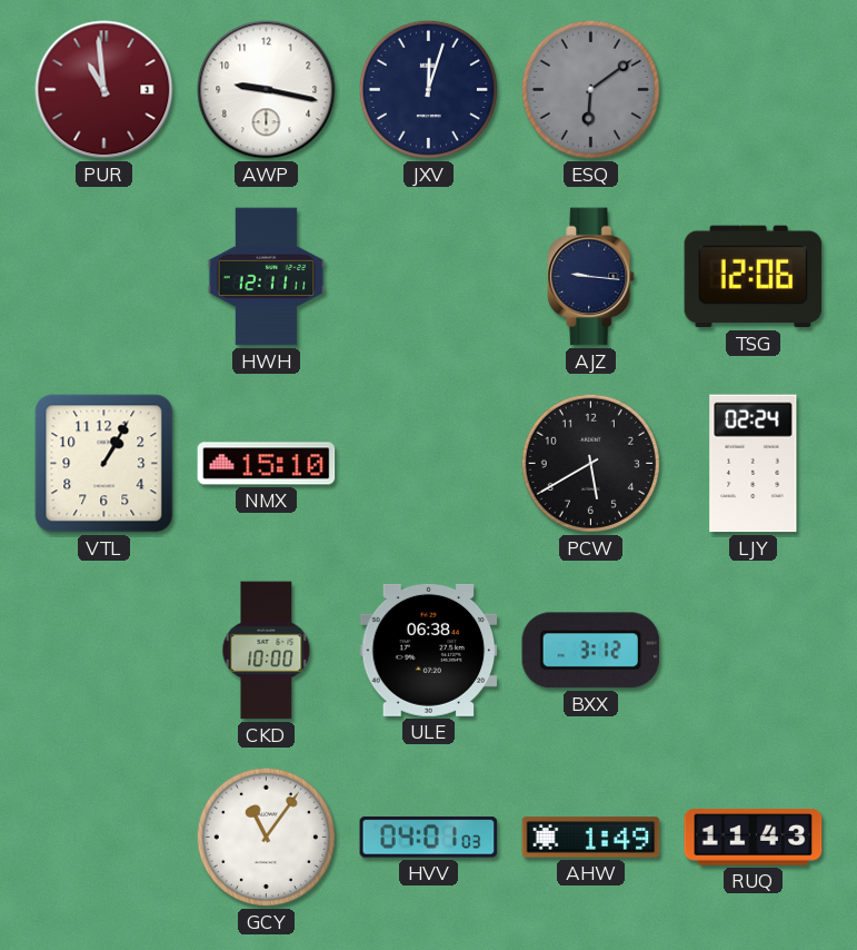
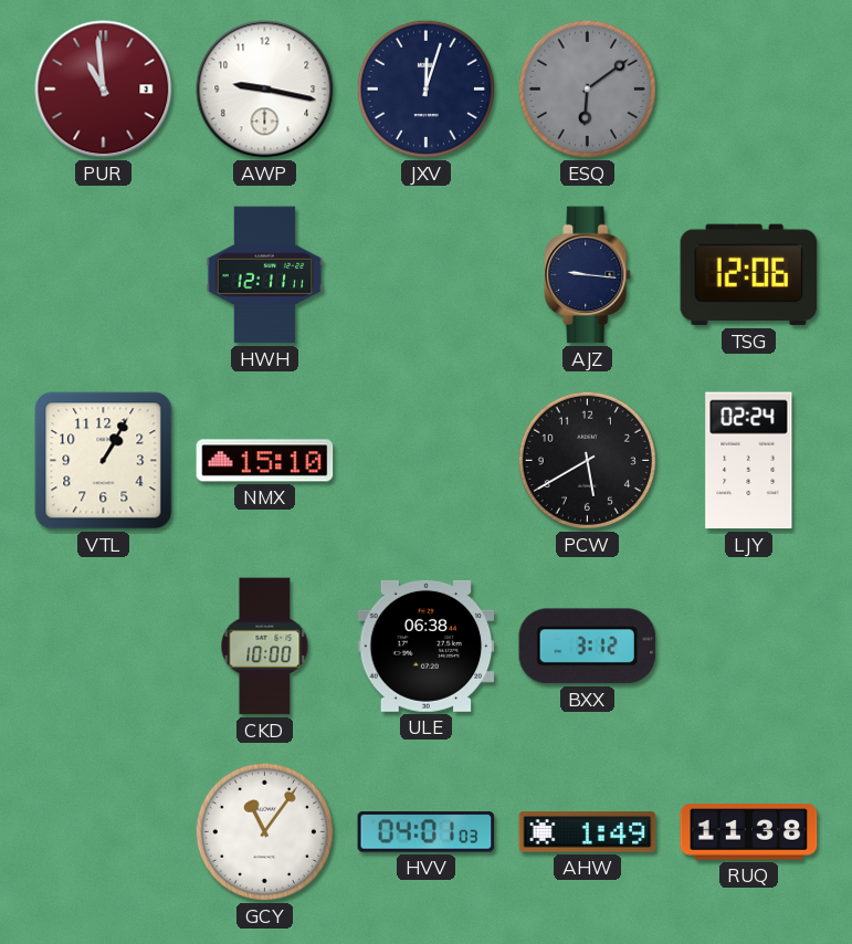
RUQ: 11:43 -> 11:38
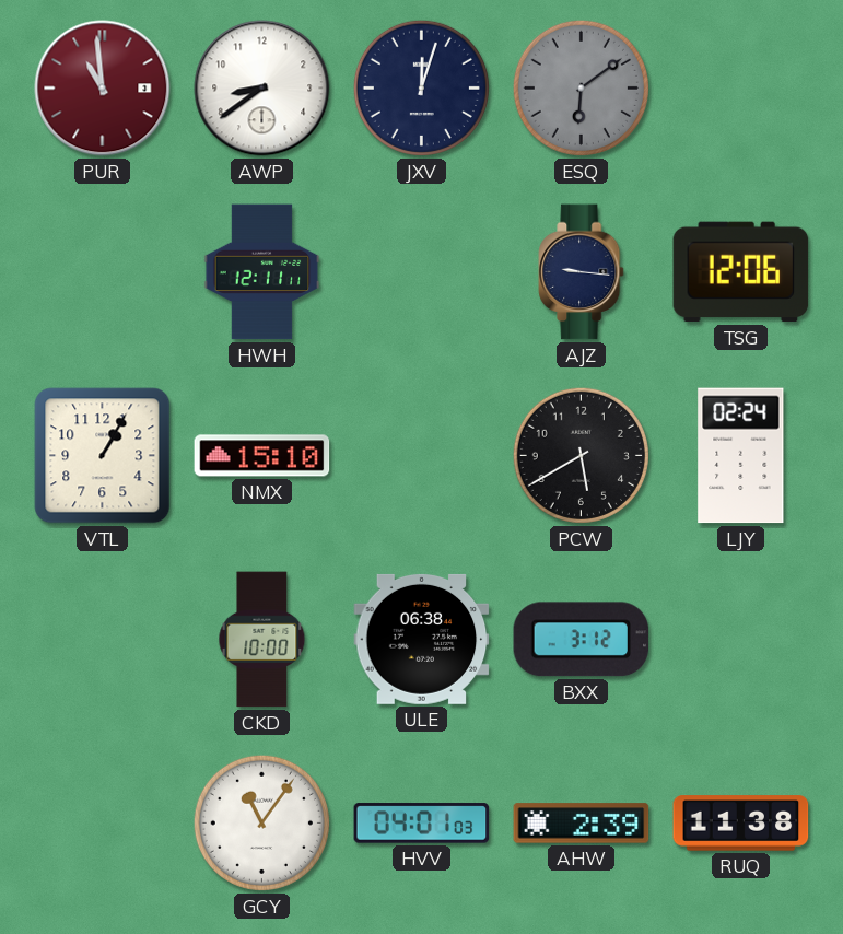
AWP: 9:17 -> 8:39
AHW: 1:49 -> 2:39
